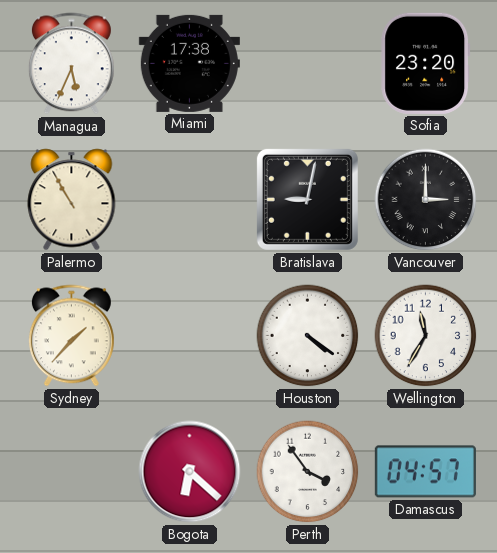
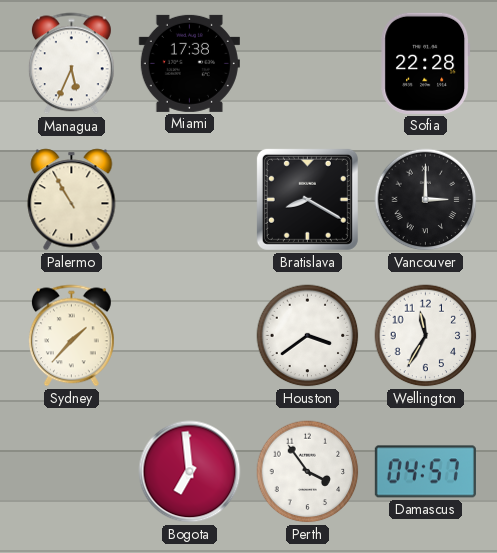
Sofia: 23:20 -> 22:28
Bratislava: 9:02 -> 8:20
Houston: 4:21 -> 3:39
Bogota: 6:22 -> 6:59
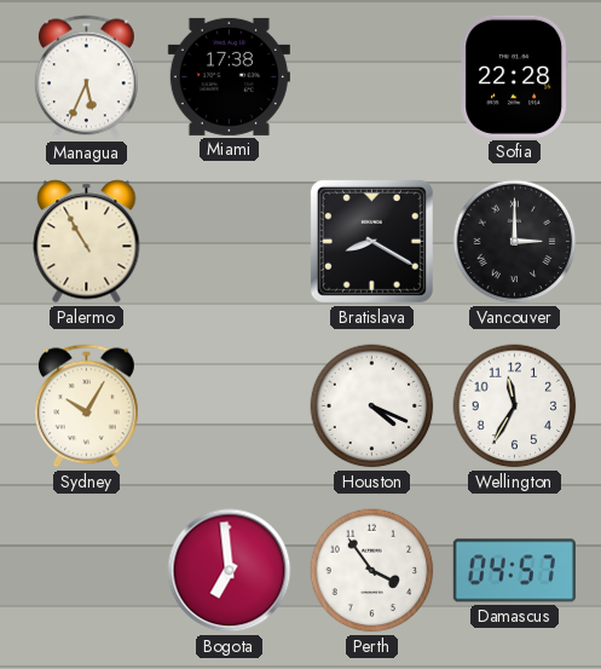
Sydney: 1:37 -> 10:05
Houston: 3:39 -> 4:19
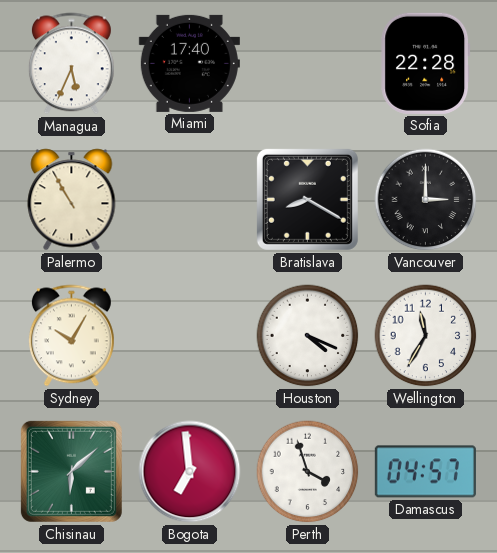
Miami: 17:38 -> 17:40
Chisinau: none -> 6:08
Perth: 3:54 -> 3:57
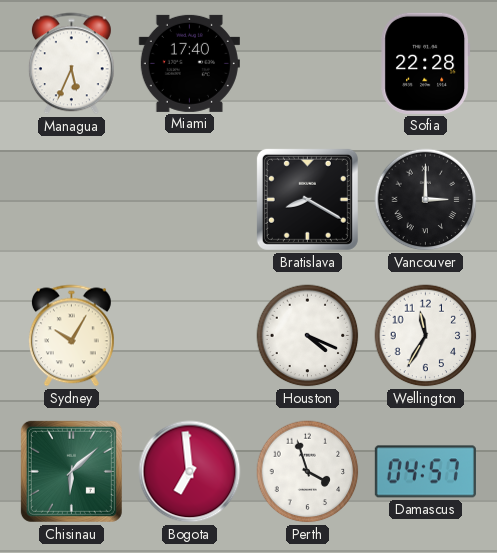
Palermo: 10:55 -> none
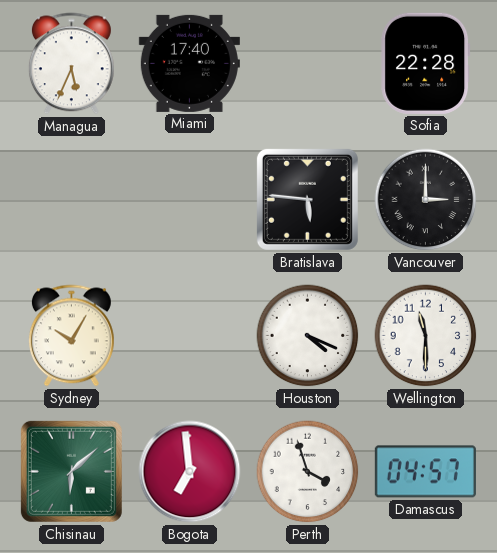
Bratislava: 8:20 -> 5:46
Wellington: 11:35 -> 11:30
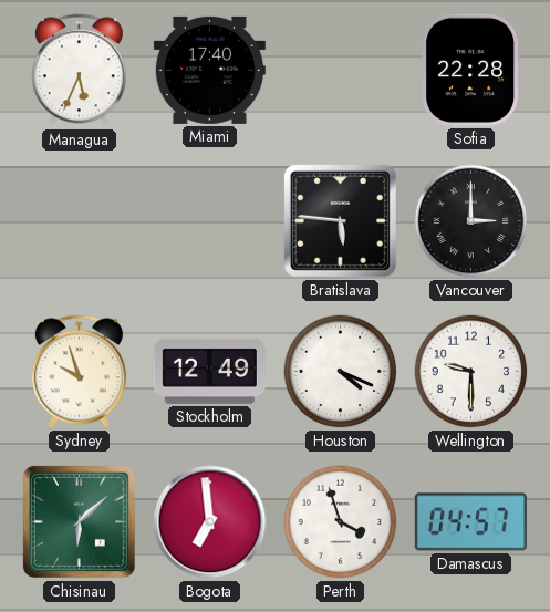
Sydney: 10:05 -> 9:57
Stockholm: none -> 12:49
Wellington: 11:30 -> 9:30
